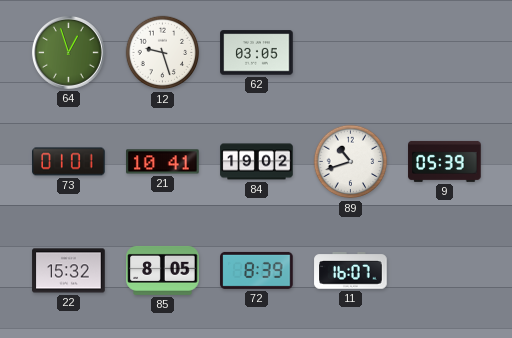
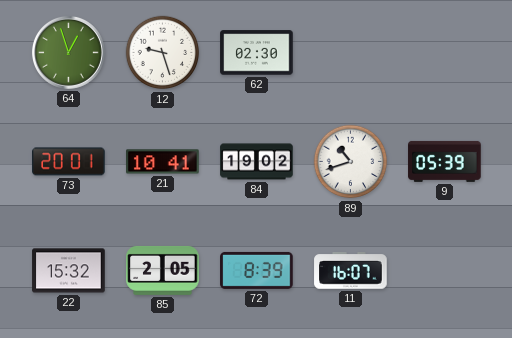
62: 03:05 -> 02:30
73: 01:01 -> 20:01
85: 8:05 -> 2:05
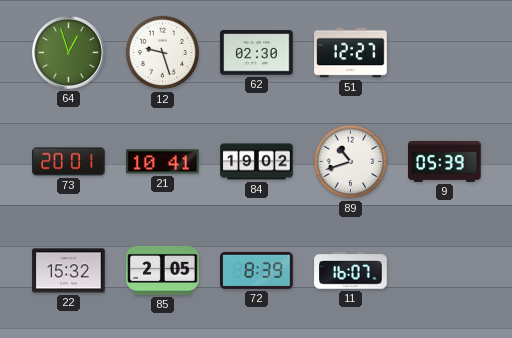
51: none -> 12:27
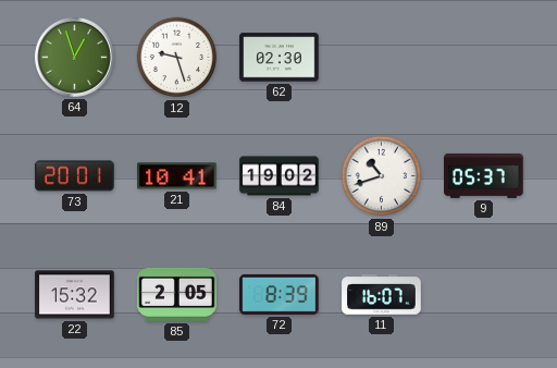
51: 12:27 -> none
9: 05:39 -> 05:37
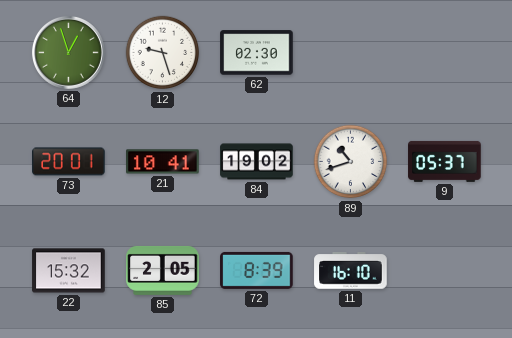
11: 16:07 -> 16:10
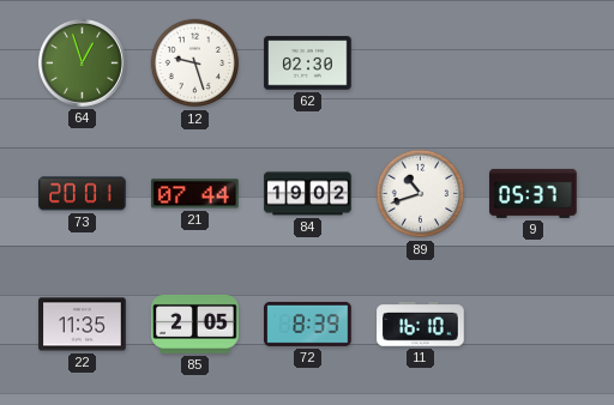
21: 10:41 -> 07:44
22: 15:32 -> 11:35
